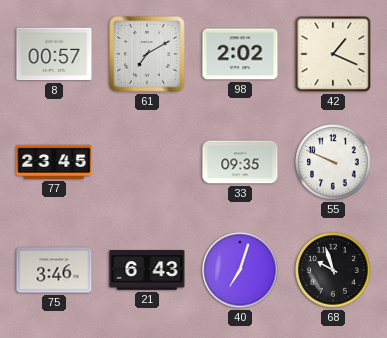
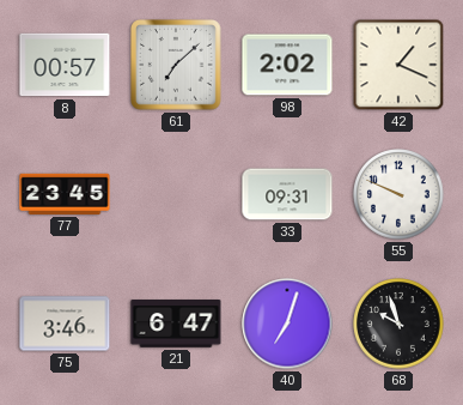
61: 7:10 -> 7:08
33: 09:35 -> 09:31
21: 6:43 -> 6:47
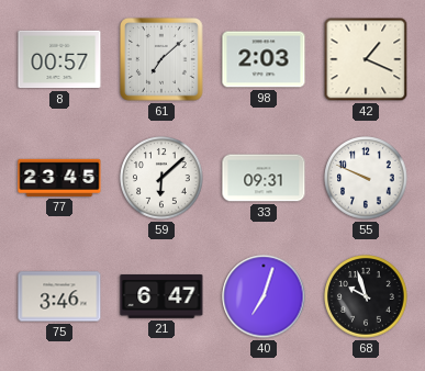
98: 2:02 -> 2:03
59: none -> 6:08
